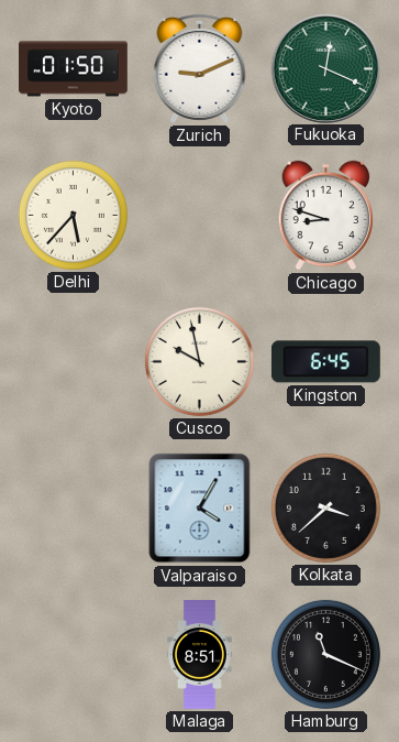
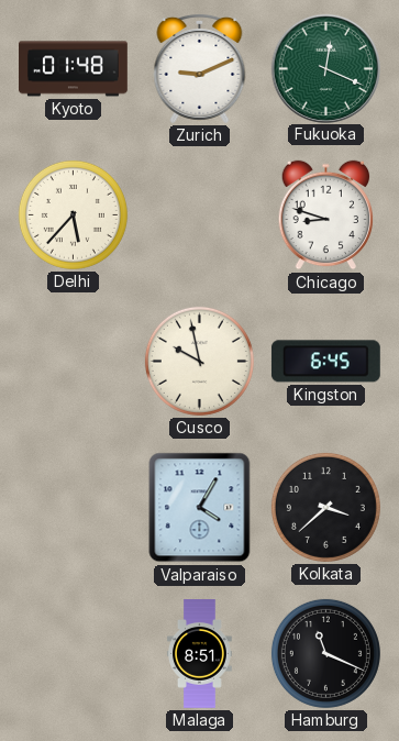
Kyoto: 01:50 -> 01:48
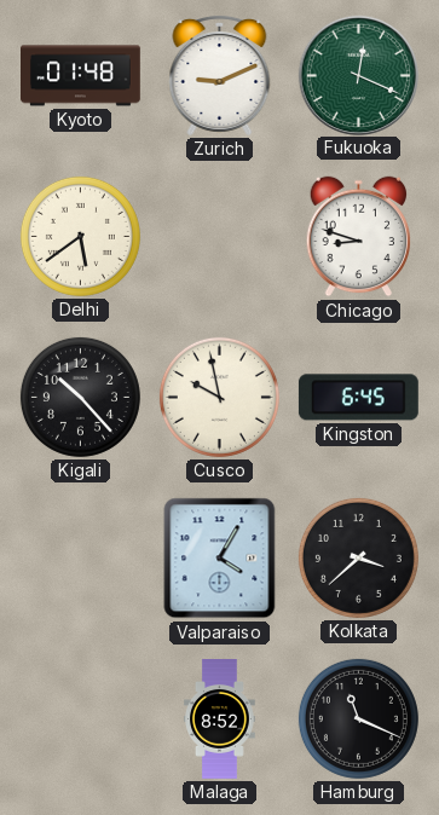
Delhi: 5:37 -> 5:39
Kigali: none -> 10:23
Malaga: 8:51 -> 8:52
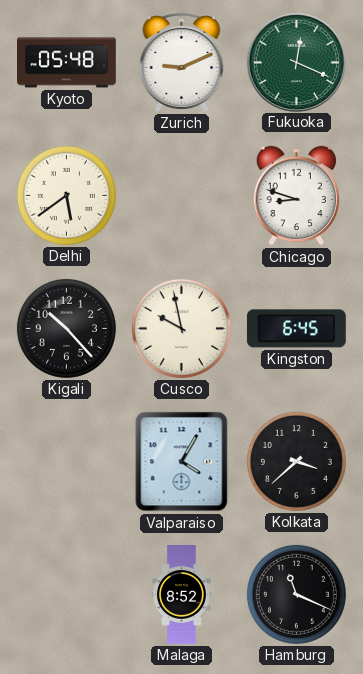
Kyoto: 01:48 -> 05:48
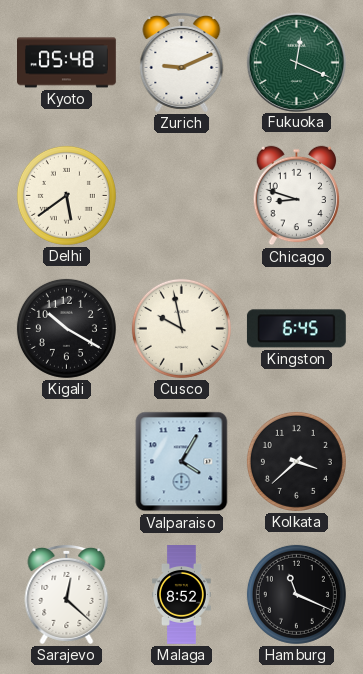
Kigali: 10:23 -> 10:20
Sarajevo: none -> 12:22
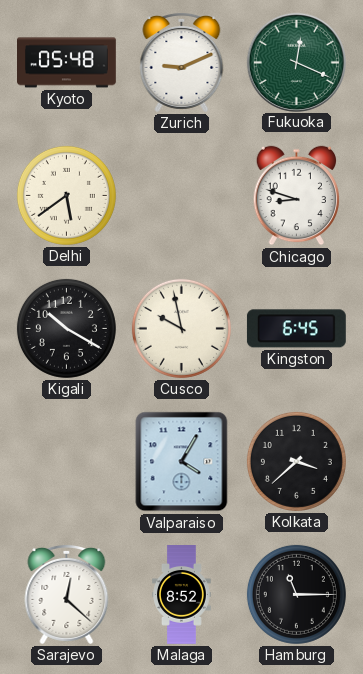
Hamburg: 11:19 -> 11:15
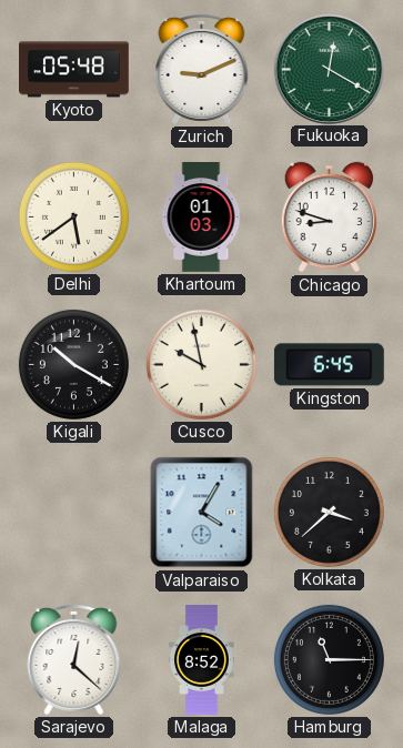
Fukuoka: 12:19 -> 12:20
Khartoum: none -> 01:03
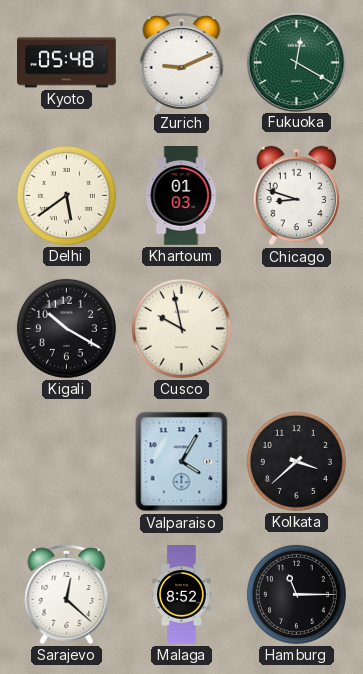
Kingston: 6:45 -> none
